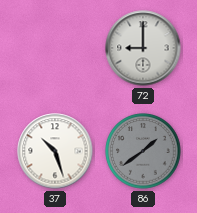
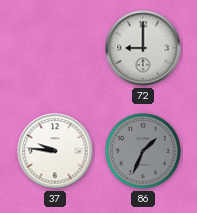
37: 10:27 -> 9:46
86: 1:39 -> 1:34
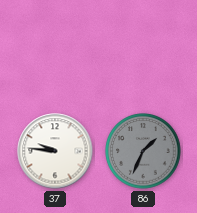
72: 9:00 -> none
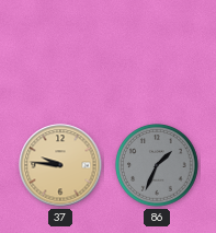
37 dial: white -> champagne
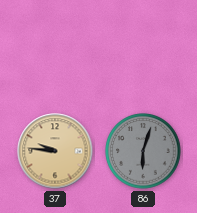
86: 1:34 -> 6:03
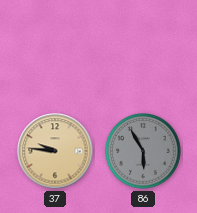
86: 6:03 -> 5:55
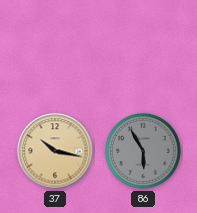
37: 9:46 -> 10:17
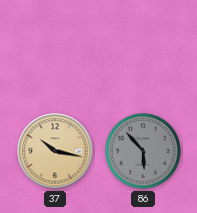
86: 5:55 -> 5:53
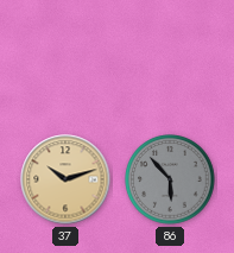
37: 10:17 -> 10:12
